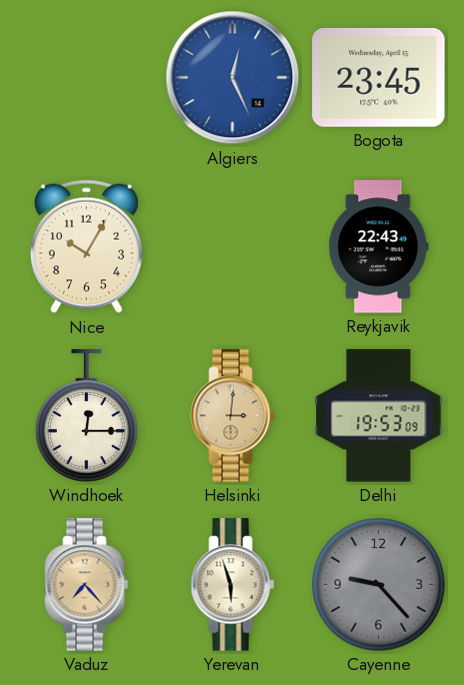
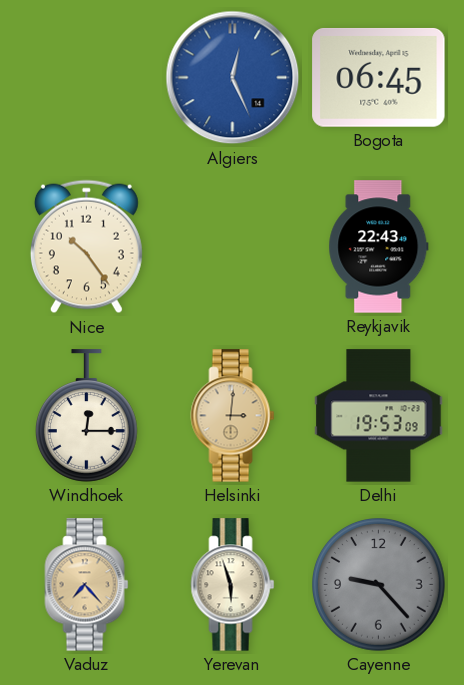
Bogota: 23:45 -> 06:45
Nice: 10:05 -> 10:24
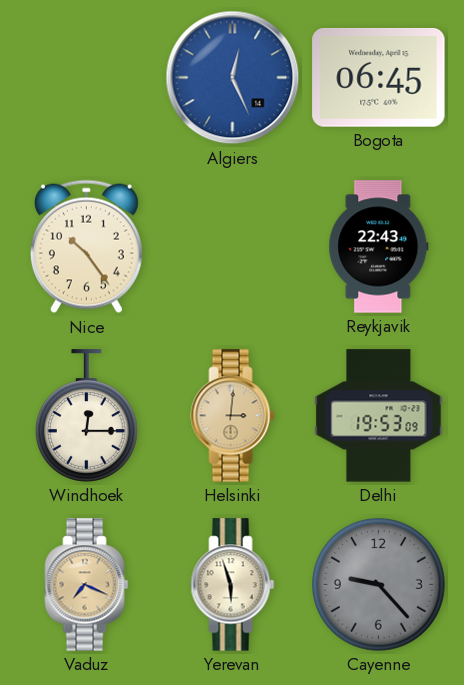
Vaduz: 7:23 -> 7:19
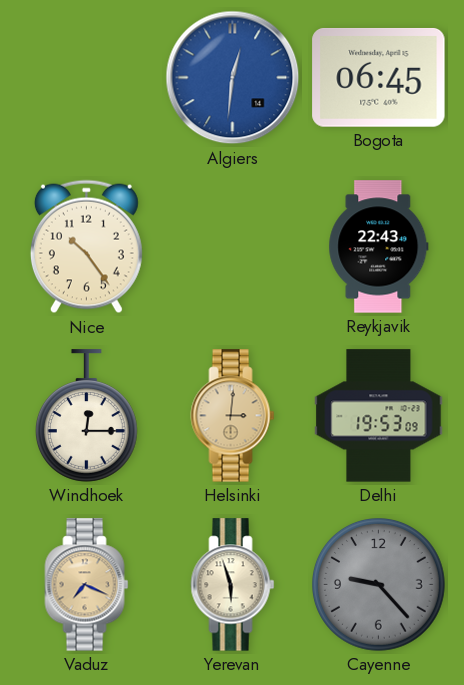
Algiers: 12:26 -> 12:31
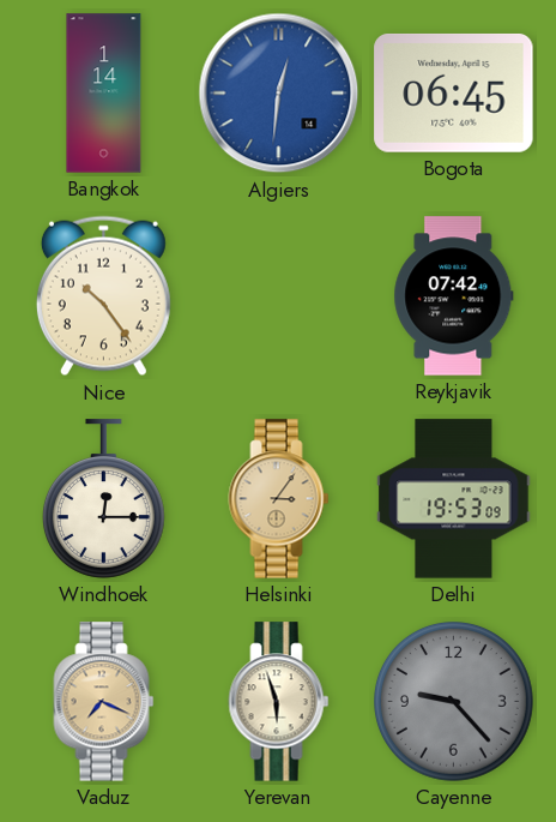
Bangkok: none -> 1:14
Reykjavik: 22:43 -> 07:42
Helsinki: 3:01 -> 3:06
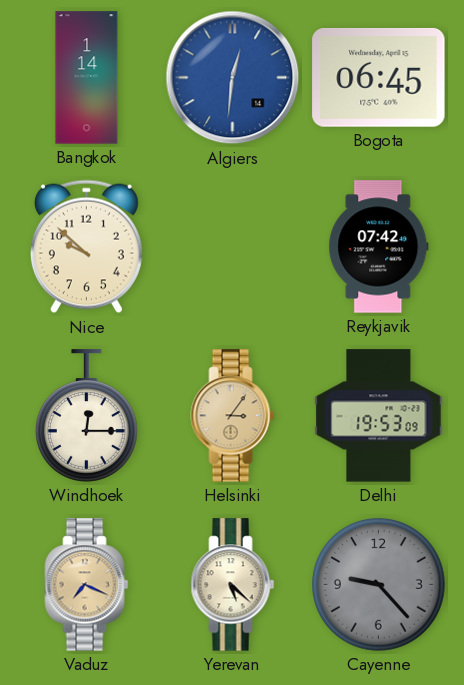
Nice: 10:24 -> 9:52
Yerevan: 5:57 -> 5:22
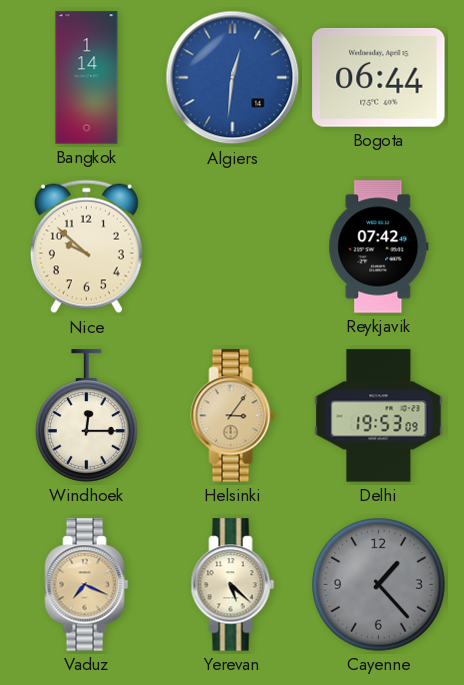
Bogota: 06:45 -> 06:44
Cayenne: 9:23 -> 1:23
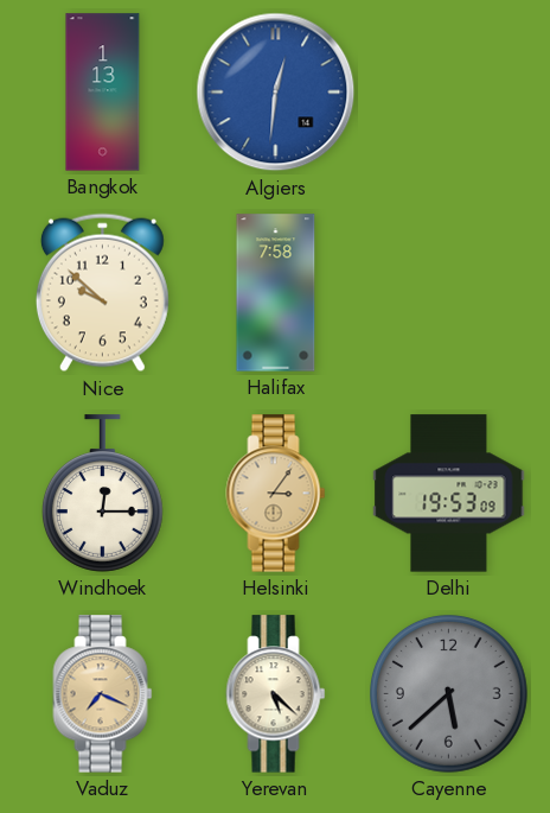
Bangkok: 1:14 -> 1:13
Bogota: 06:44 -> none
Halifax: none -> 7:58
Reykjavik: 07:42 -> none
Cayenne: 1:23 -> 5:38
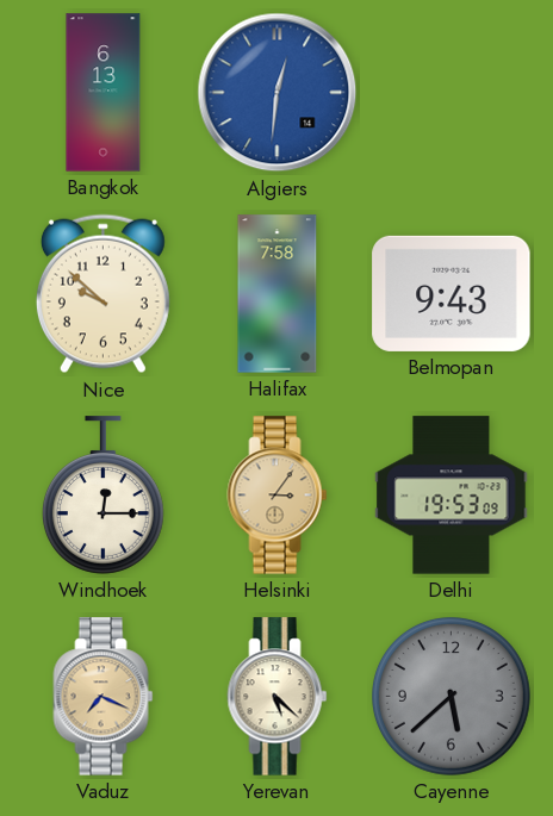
Bangkok: 1:13 -> 6:13
Belmopan: none -> 9:43
